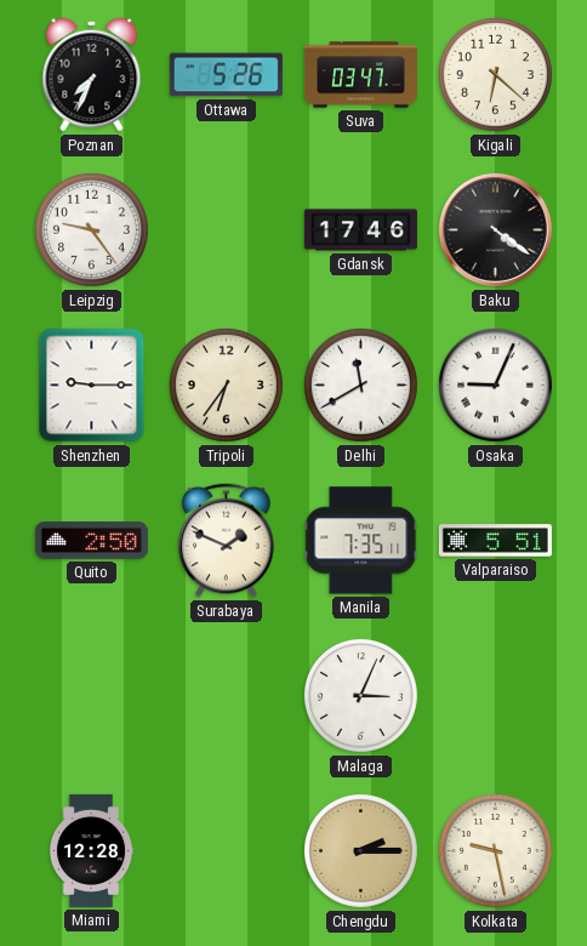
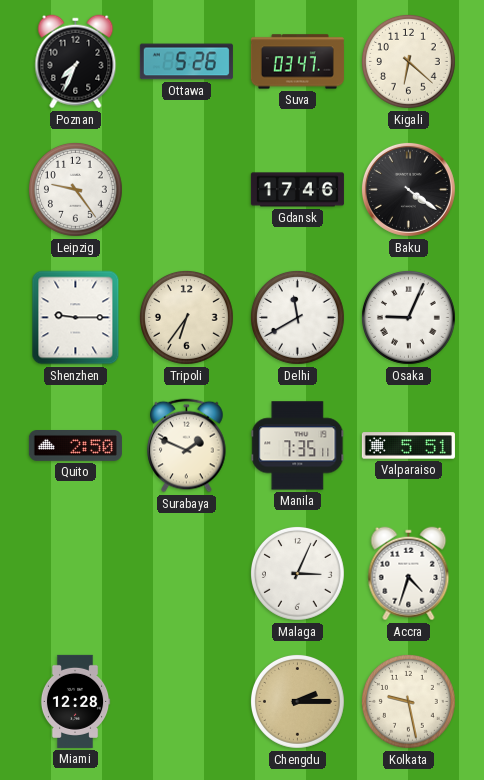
Accra: none -> 4:33
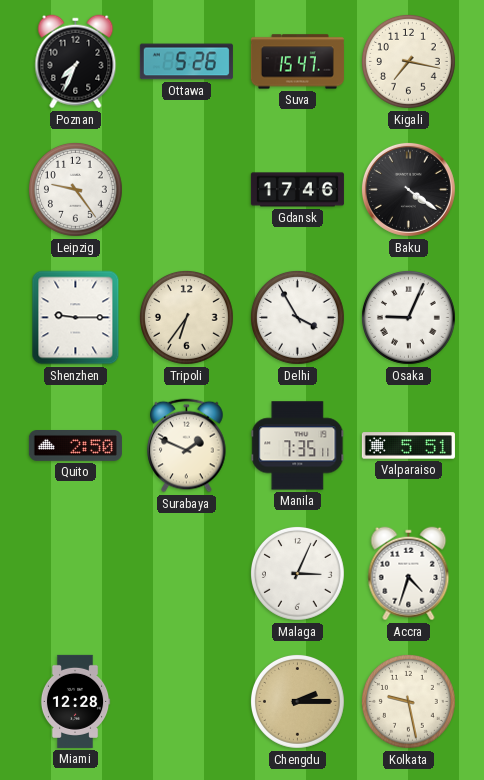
Suva: 03:47 -> 15:47
Kigali: 6:22 -> 7:17
Delhi: 11:40 -> 3:55
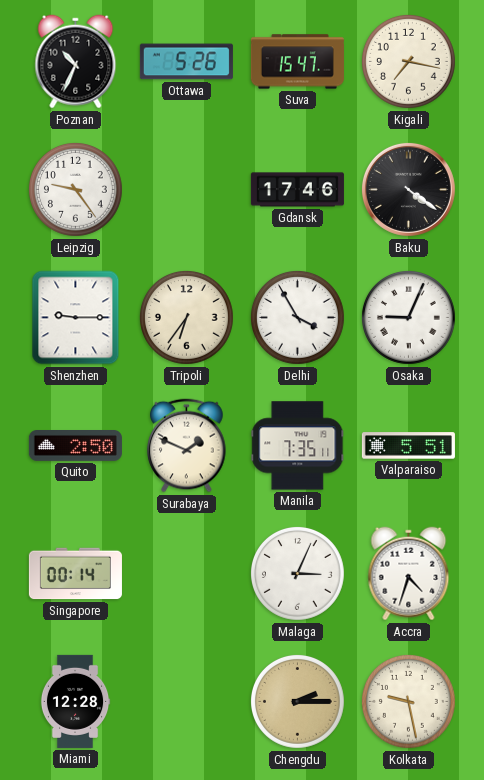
Poznan: 7:34 -> 10:34
Singapore: none -> 00:14
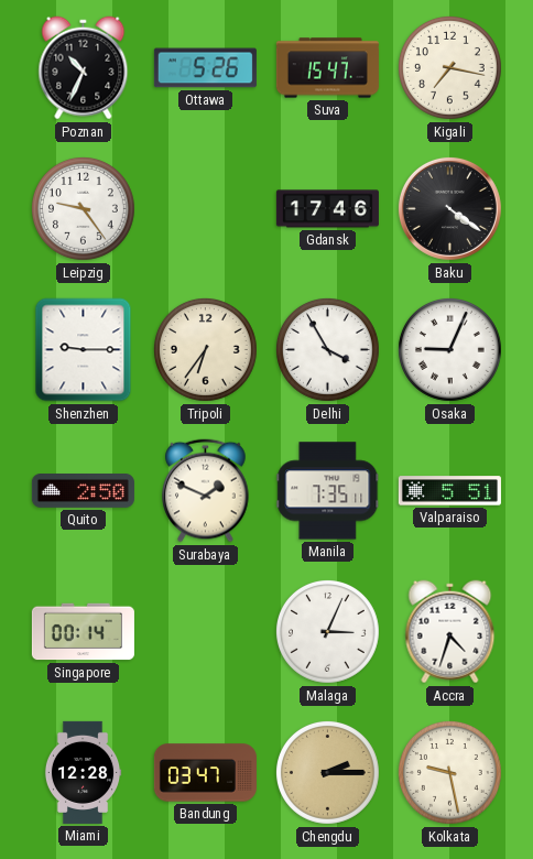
Bandung: none -> 03:47
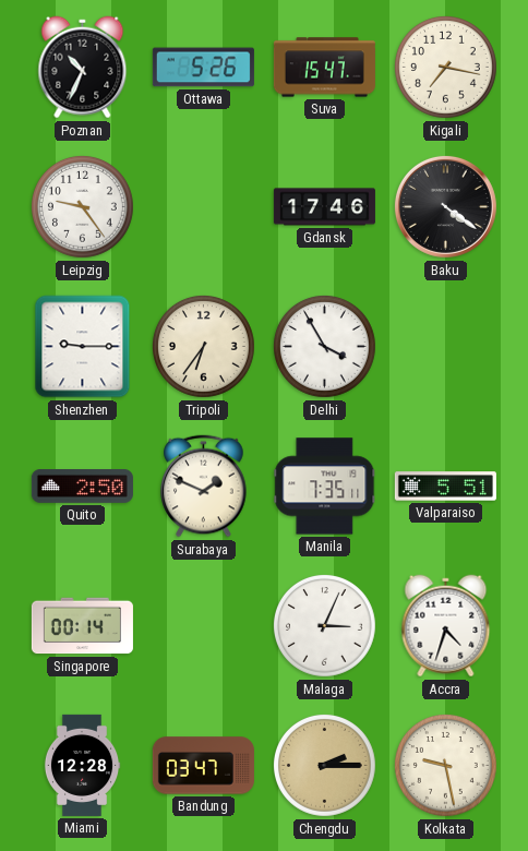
Osaka: 9:04 -> none
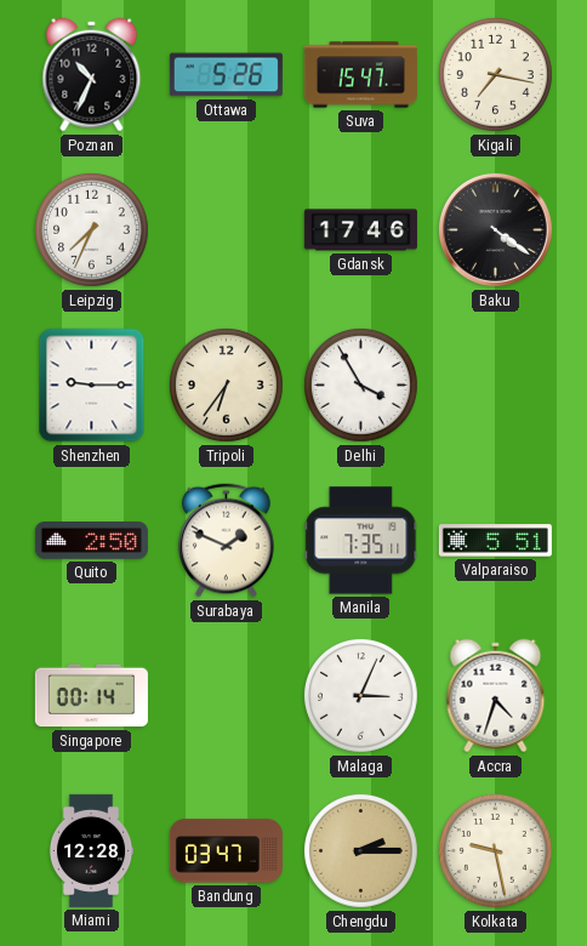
Leipzig: 9:24 -> 7:34
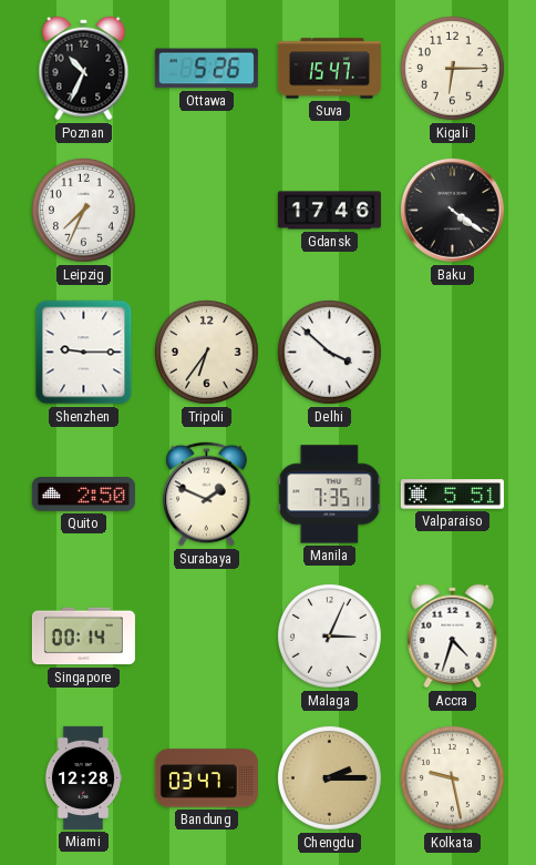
Kigali: 7:17 -> 6:15
Delhi: 3:55 -> 3:52
